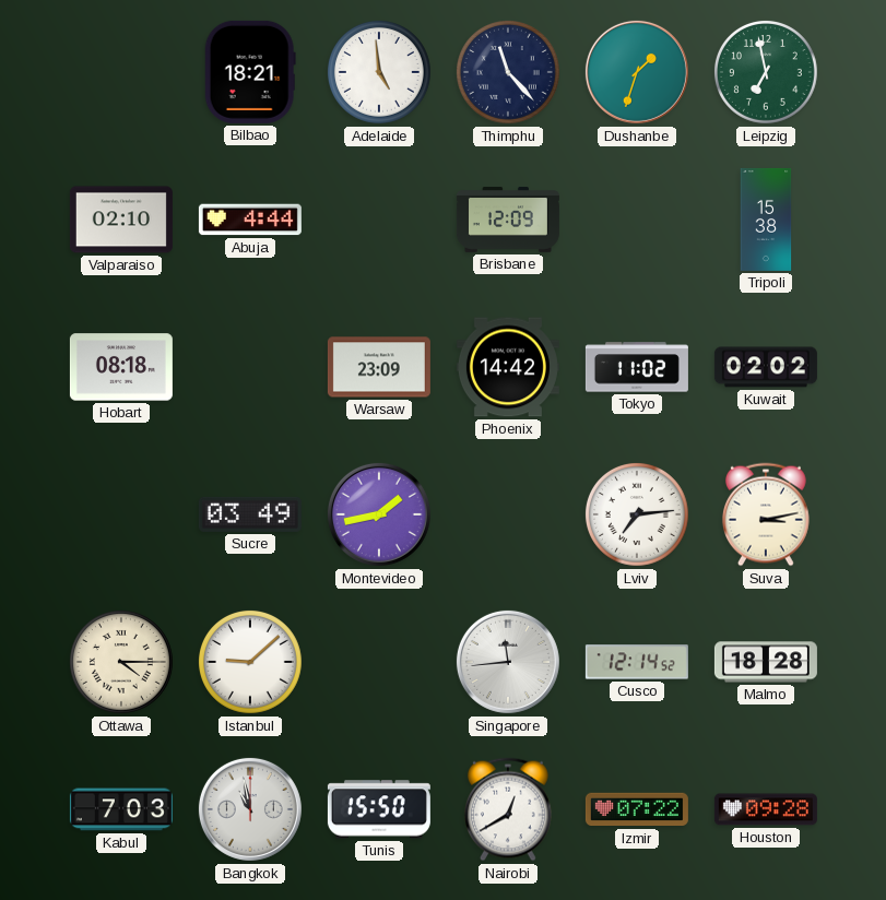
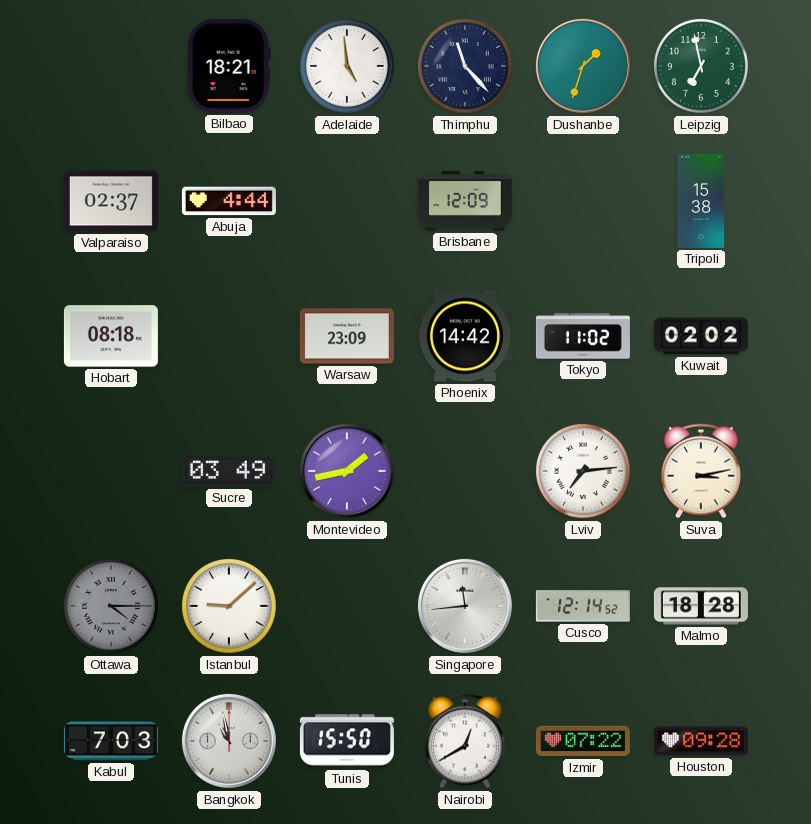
Valparaiso: 02:10 -> 02:37
Ottawa dial: cream -> grey
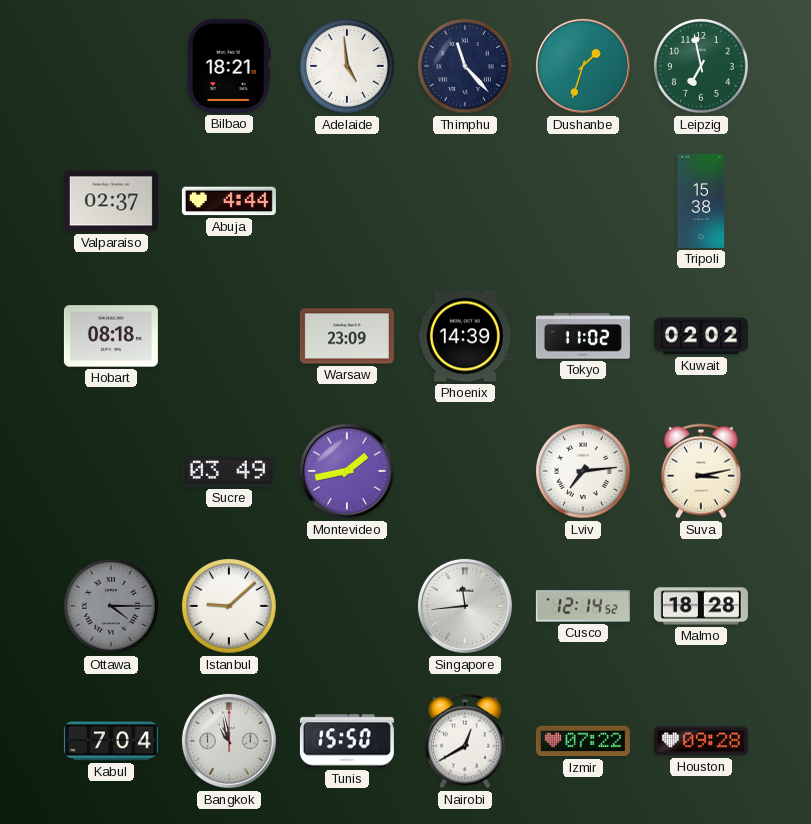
Brisbane: 12:09 -> none
Phoenix: 14:42 -> 14:39
Kabul: 7:03 -> 7:04
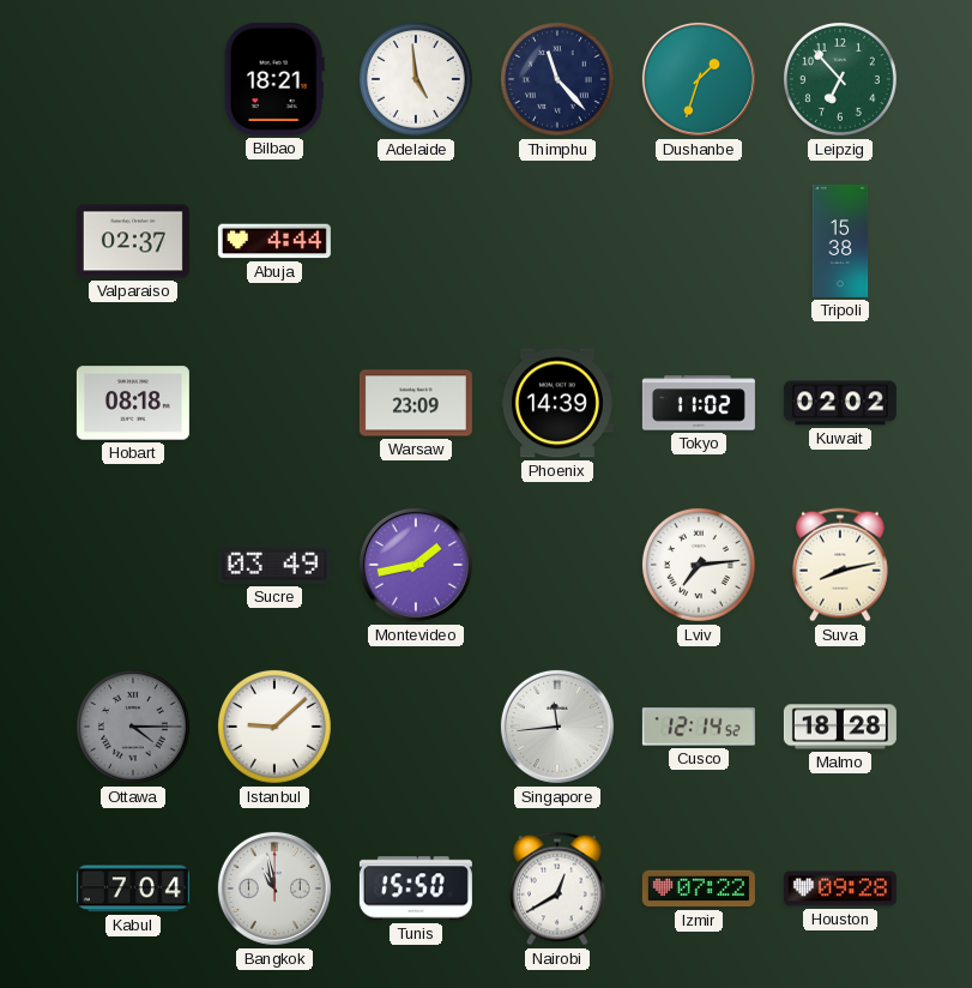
Leipzig: 6:58 -> 6:53
Suva: 3:13 -> 8:13
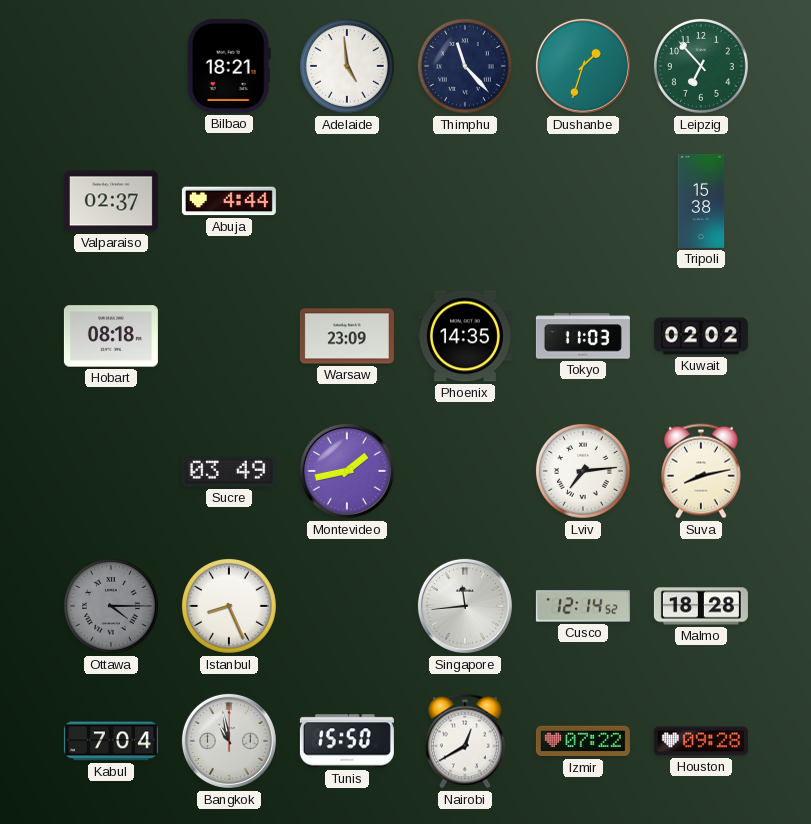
Phoenix: 14:39 -> 14:35
Tokyo: 11:02 -> 11:03
Istanbul: 9:08 -> 8:26
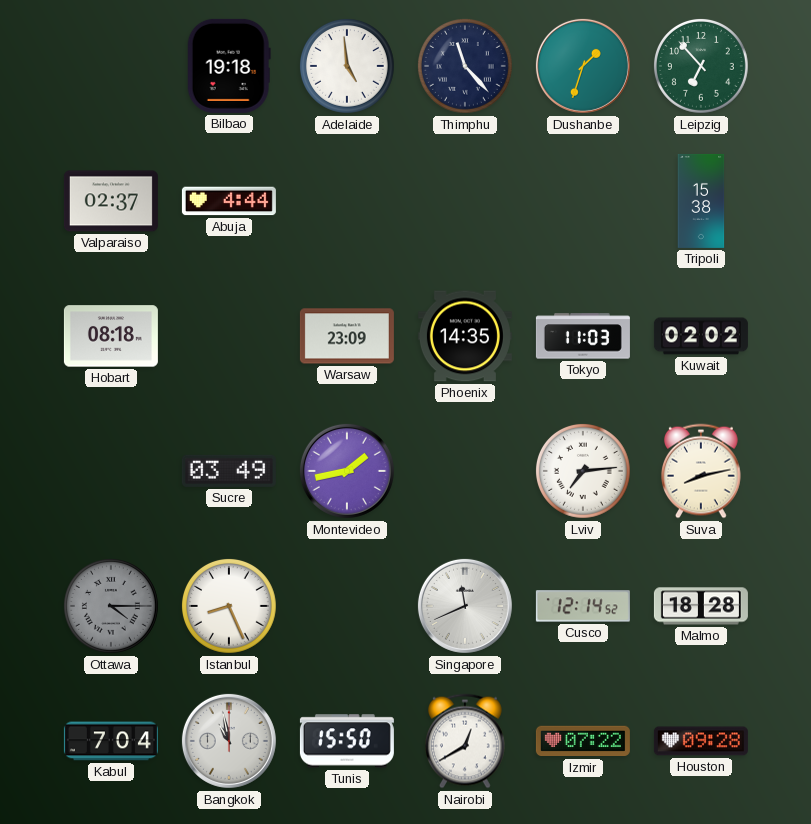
Bilbao: 18:21 -> 19:18
Singapore: 11:44 -> 11:41
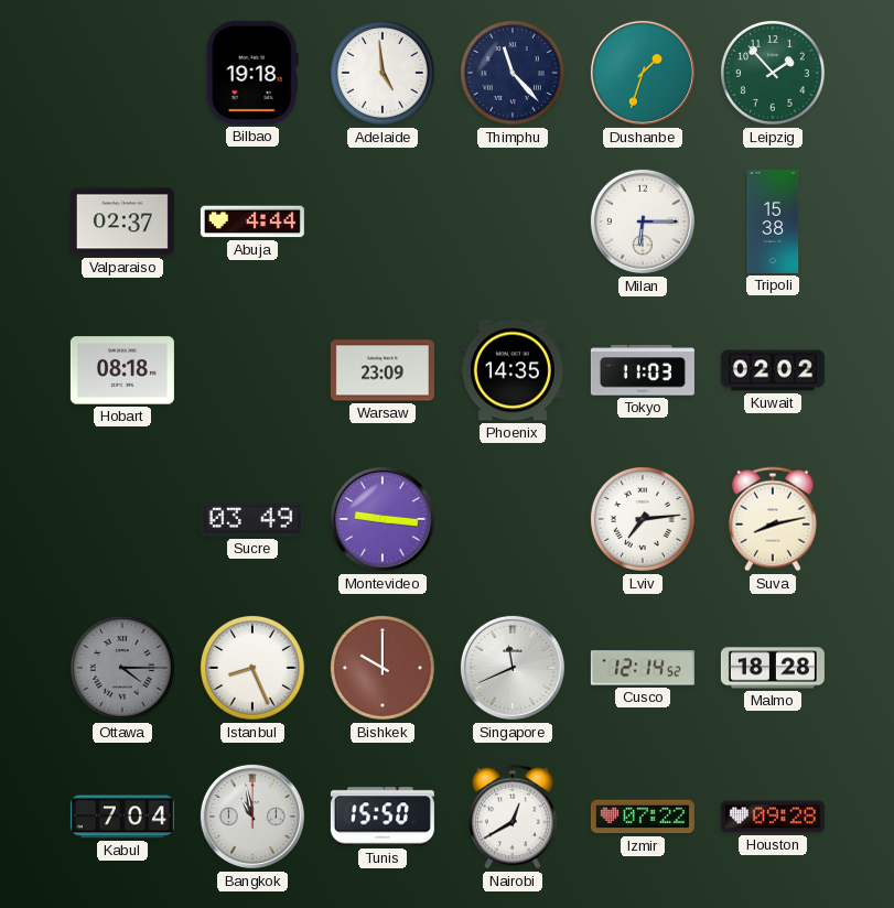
Leipzig: 6:53 -> 1:53
Milan: none -> 6:15
Montevideo: 1:43 -> 9:16
Bishkek: none -> 10:00
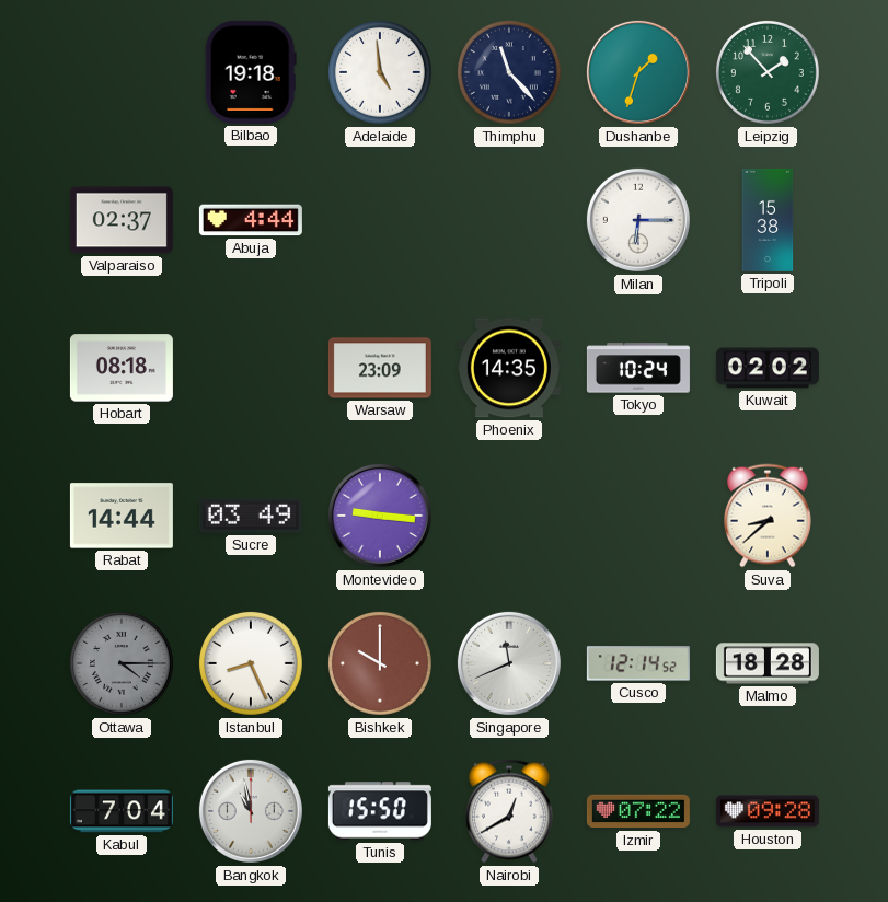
Tokyo: 11:03 -> 10:24
Rabat: none -> 14:44
Lviv: 7:14 -> none
Suva: 8:13 -> 8:38
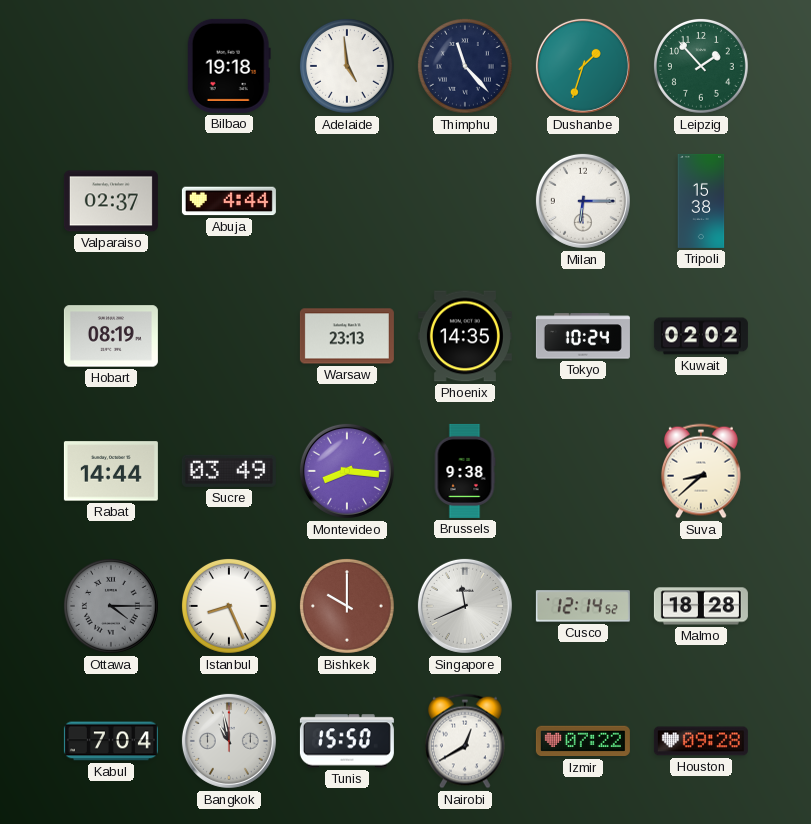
Hobart: 08:18 -> 08:19
Warsaw: 23:09 -> 23:13
Montevideo: 9:16 -> 8:16
Brussels: none -> 9:38
